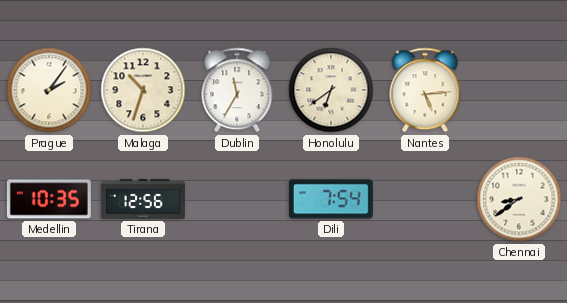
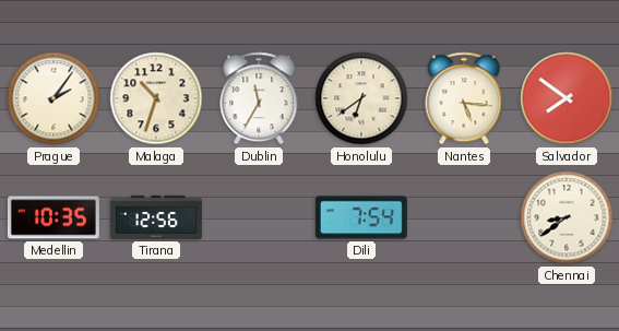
Nantes: 5:14 -> 5:16
Salvador: none -> 7:51
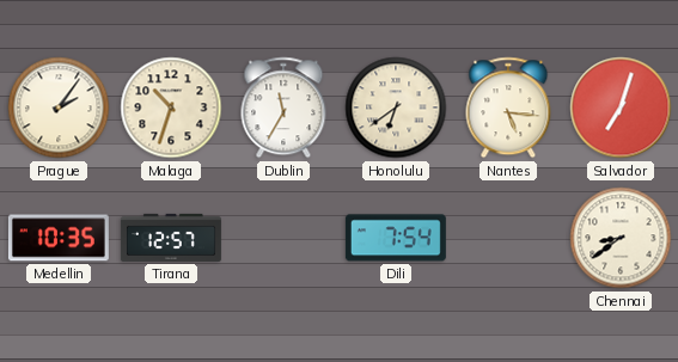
Salvador: 7:51 -> 7:03
Tirana: 12:56 -> 12:57
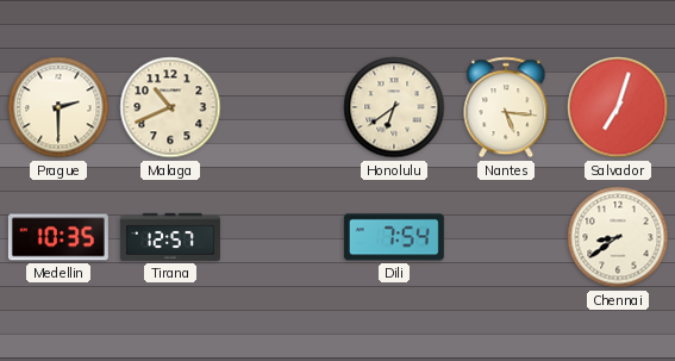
Prague: 2:06 -> 2:30
Malaga: 10:33 -> 10:41
Dublin: 11:35 -> none
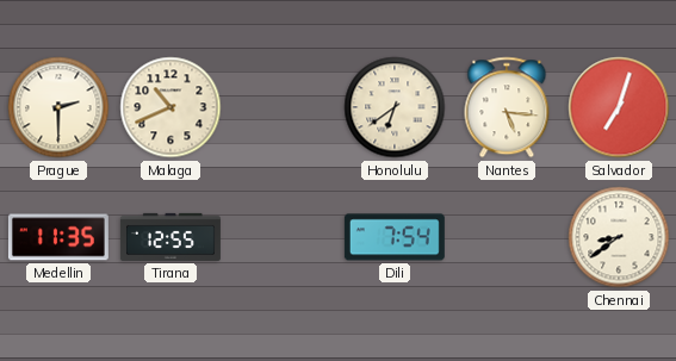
Medellin: 10:35 -> 11:35
Tirana: 12:57 -> 12:55
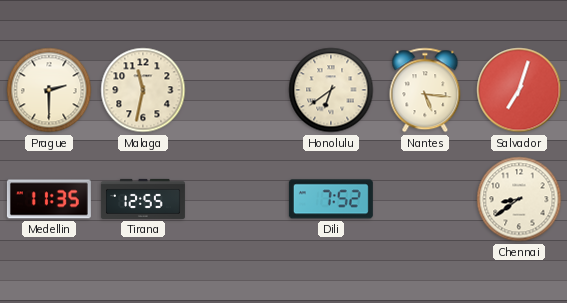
Malaga: 10:41 -> 11:32
Dili: 7:54 -> 7:52
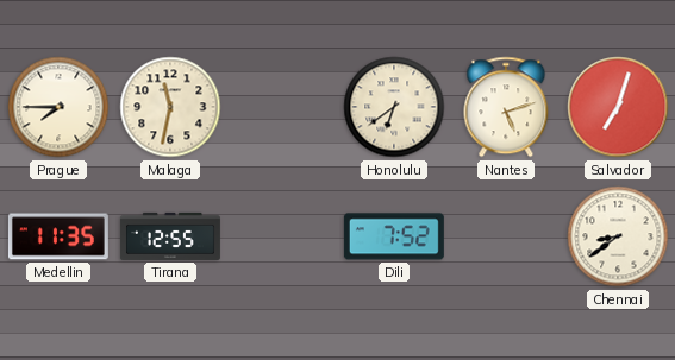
Prague: 2:30 -> 7:45
Nantes: 5:16 -> 5:12
